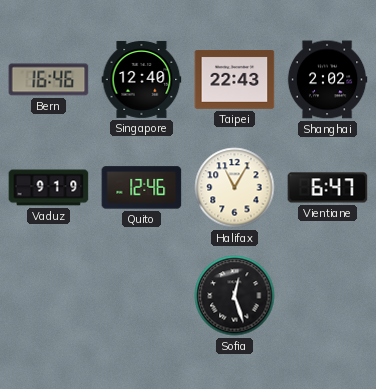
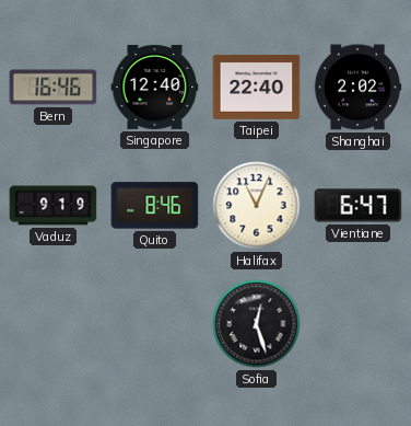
Taipei: 22:43 -> 22:40
Quito: 12:46 -> 8:46
Halifax: 11:05 -> 11:04
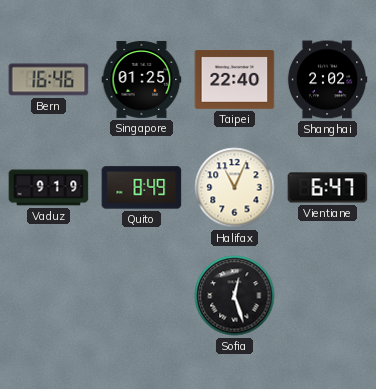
Singapore: 12:40 -> 01:25
Quito: 8:46 -> 8:49
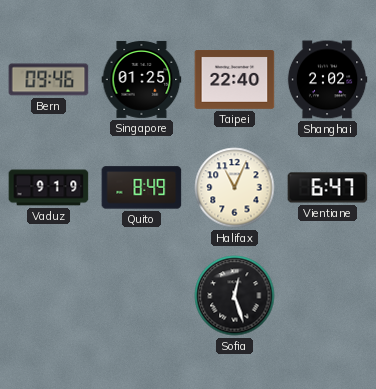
Bern: 16:46 -> 09:46
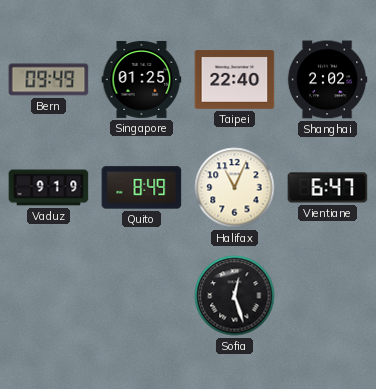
Bern: 09:46 -> 09:49
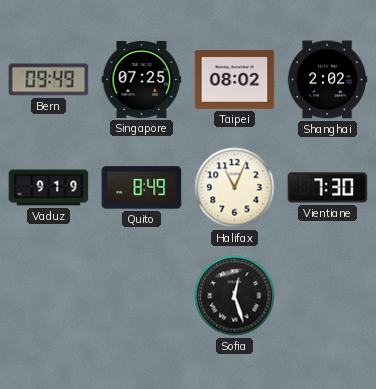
Singapore: 01:25 -> 07:25
Taipei: 22:40 -> 08:02
Vientiane: 6:47 -> 7:30
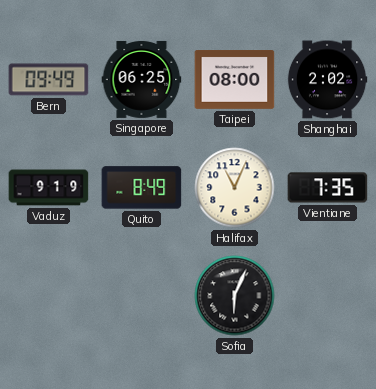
Singapore: 07:25 -> 06:25
Taipei: 08:02 -> 08:00
Vientiane: 7:30 -> 7:35
Sofia: 12:27 -> 6:04
